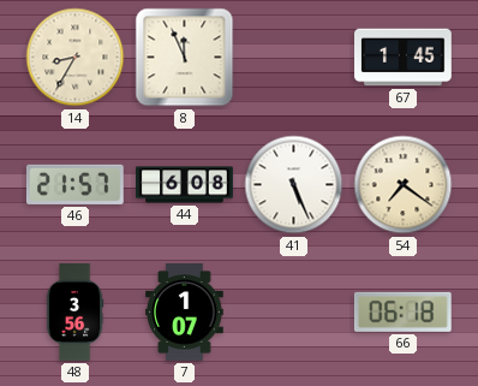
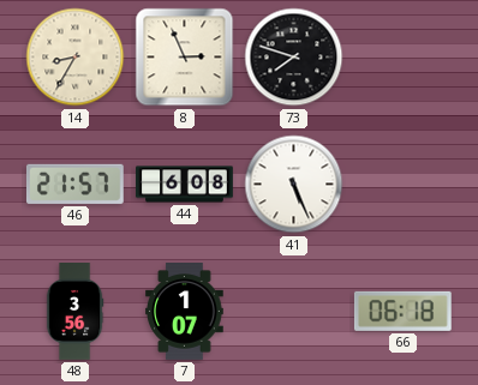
8: 11:56 -> 2:56
73: none -> 7:48
67: 1:45 -> none
54: 7:21 -> none
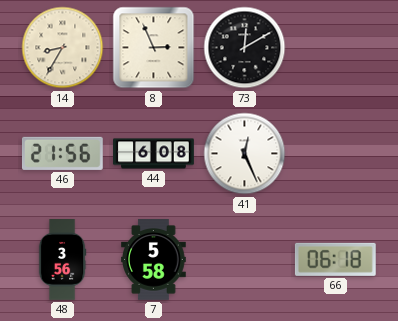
73: 7:48 -> 12:10
46: 21:57 -> 21:56
41: 5:26 -> 12:26
7: 1:07 -> 5:58
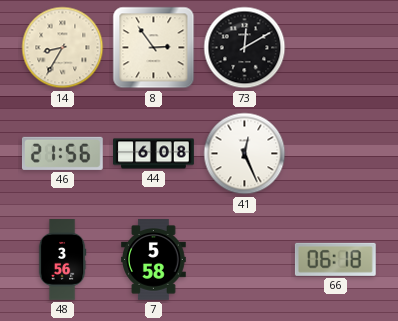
8: 2:56 -> 2:54
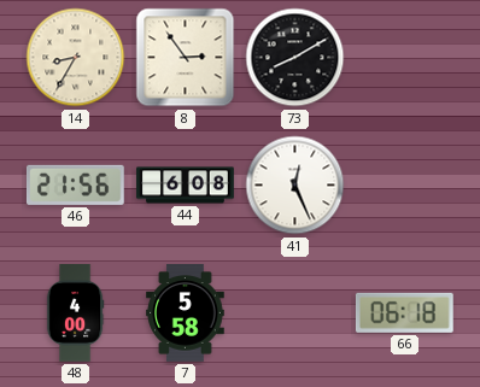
73: 12:10 -> 8:10
48: 3:56 -> 4:00
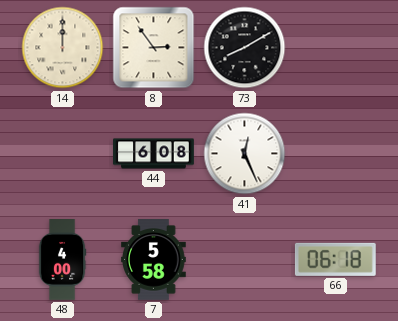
14: 8:35 -> 12:00
46: 21:56 -> none
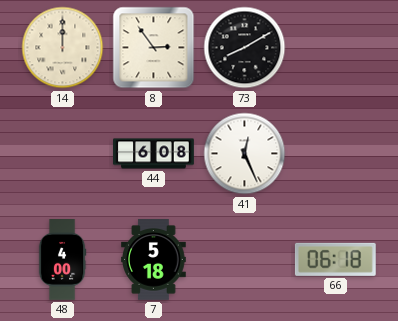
7: 5:58 -> 5:18
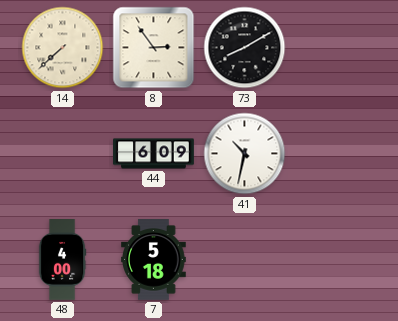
14: 12:00 -> 7:38
44: 6:08 -> 6:09
41: 12:26 -> 10:32
66: 06:18 -> none
